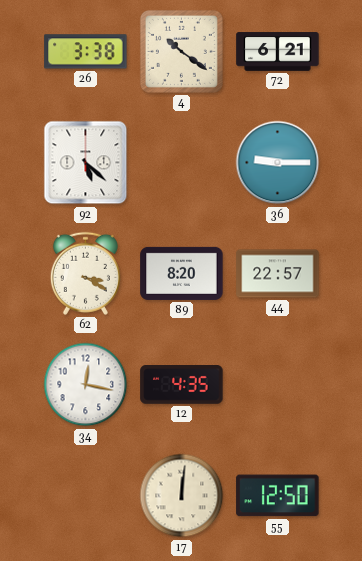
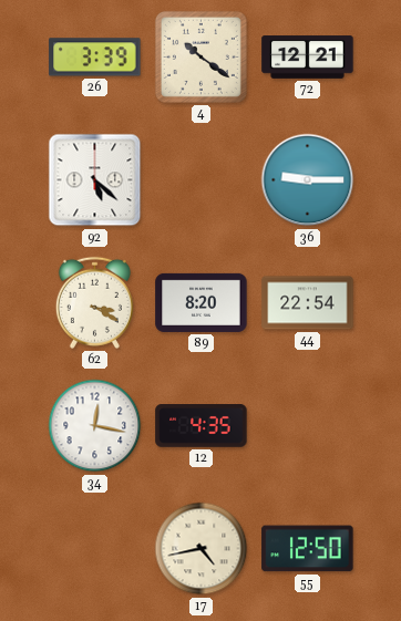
26: 3:38 -> 3:39
72: 6:21 -> 12:21
44: 22:57 -> 22:54
17: 12:01 -> 4:43
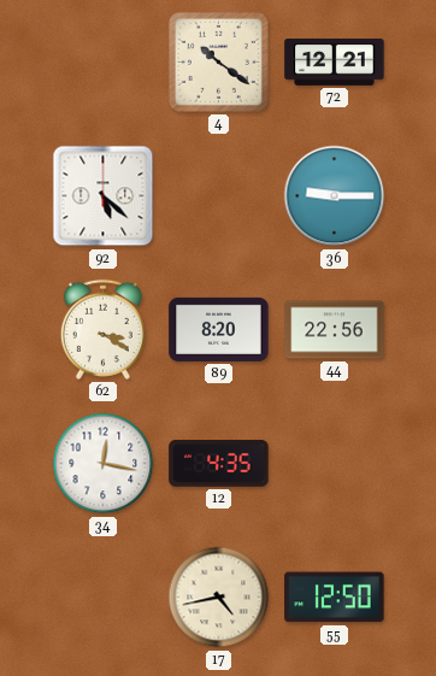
26: 3:39 -> none
44: 22:54 -> 22:56
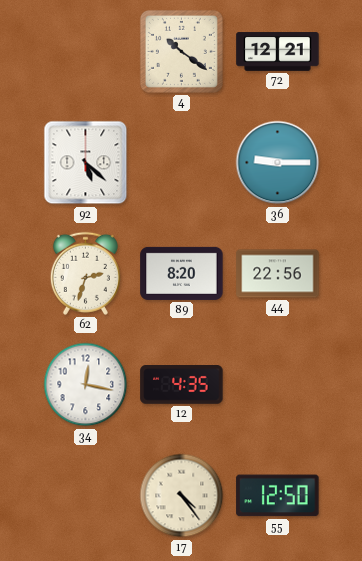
62: 3:20 -> 2:33
17: 4:43 -> 4:24
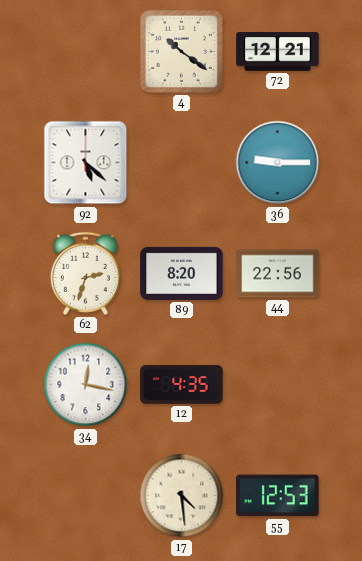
17: 4:24 -> 4:29
55: 12:50 -> 12:53
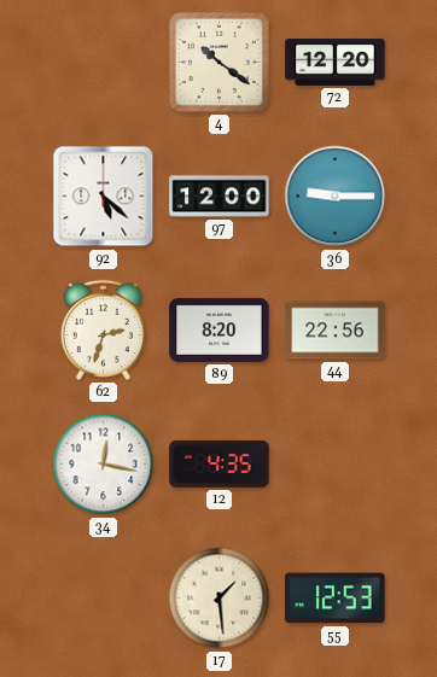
72: 12:21 -> 12:20
97: none -> 12:00
17: 4:29 -> 1:29
